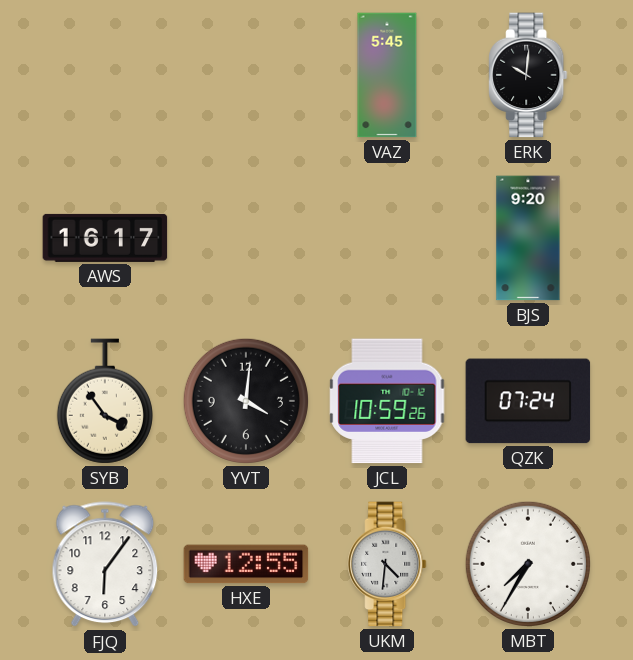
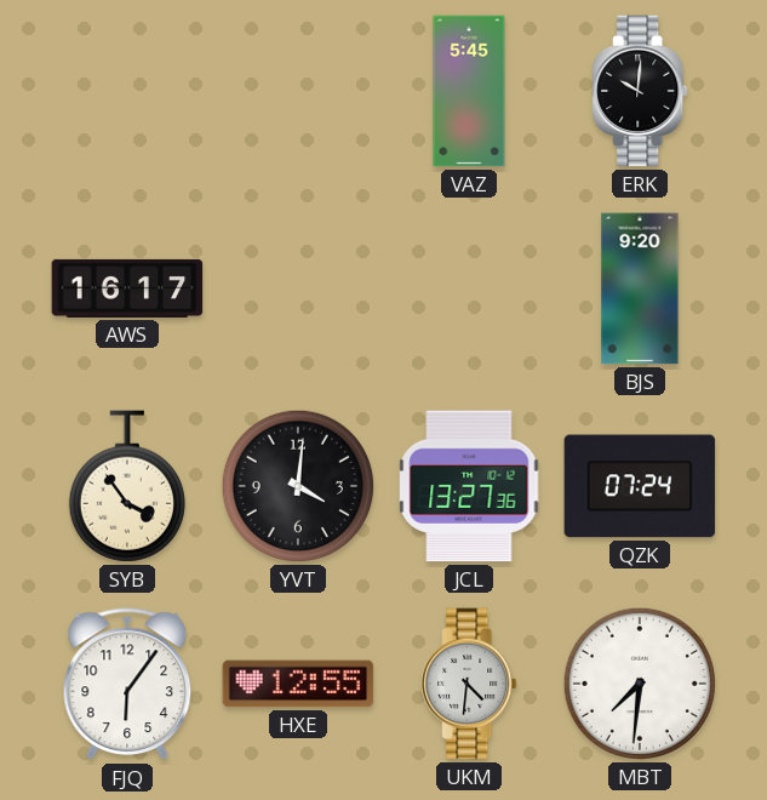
JCL: 10:59 -> 13:27
MBT: 7:35 -> 7:31
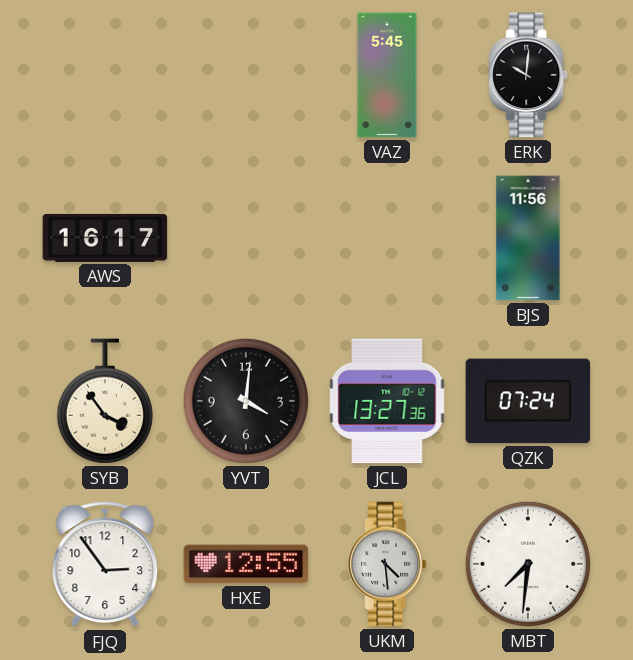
BJS: 9:20 -> 11:56
FJQ: 6:06 -> 2:54
UKM: 4:31 -> 4:29
